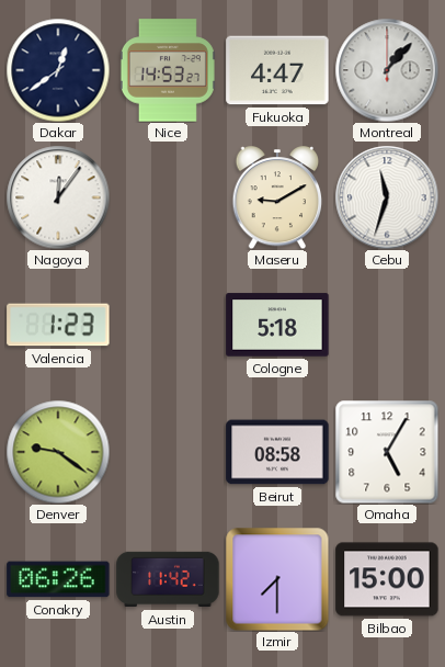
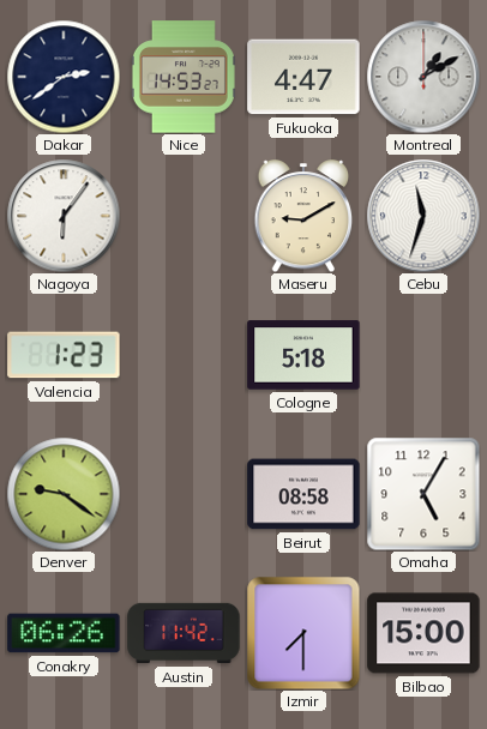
Dakar: 12:39 -> 2:39
Montreal: 1:07 -> 1:10
Nagoya: 12:06 -> 6:06
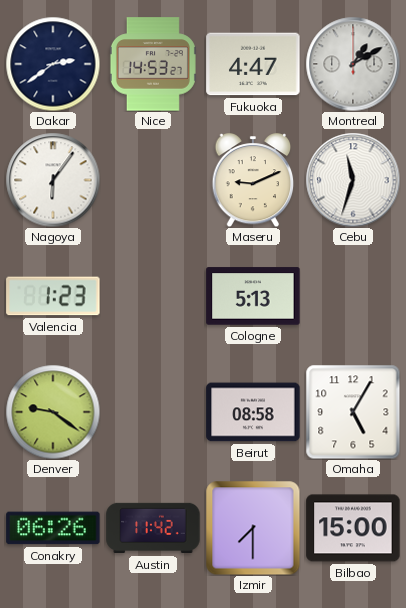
Maseru: 9:10 -> 9:11
Cologne: 5:18 -> 5:13
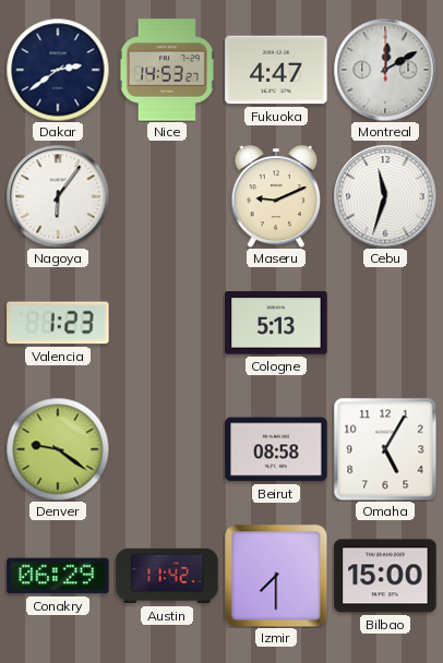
Montreal: 1:10 -> 12:10
Conakry: 06:26 -> 06:29
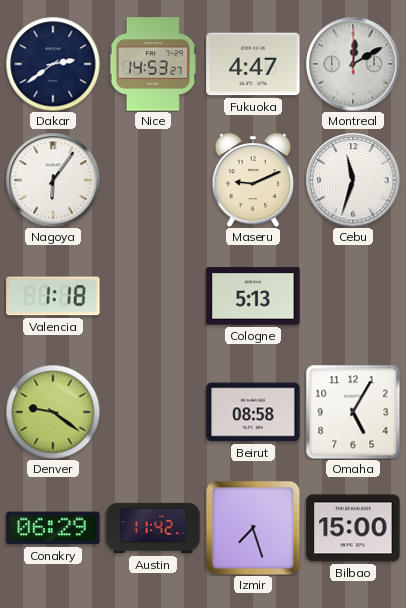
Valencia: 1:23 -> 1:18
Izmir: 7:30 -> 7:27
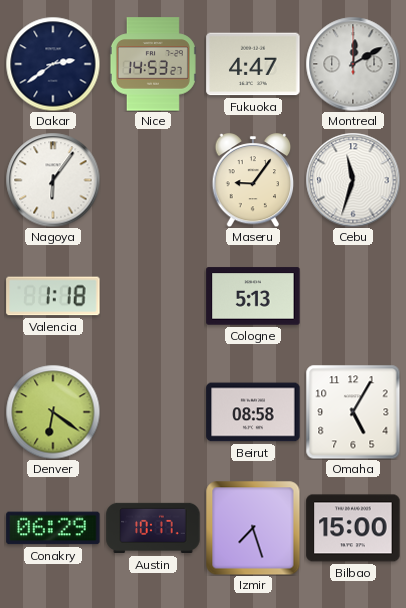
Maseru: 9:11 -> 9:06
Denver: 9:21 -> 6:21
Austin: 11:42 -> 10:17
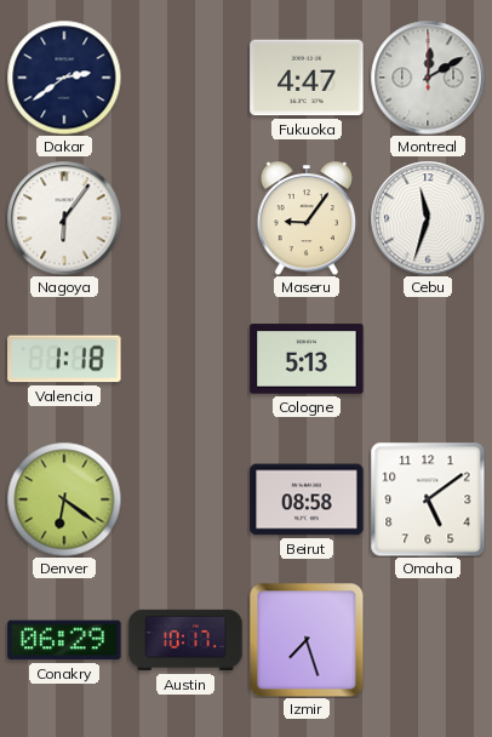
Nice: 14:53 -> none
Omaha: 5:05 -> 5:09
Bilbao: 15:00 -> none
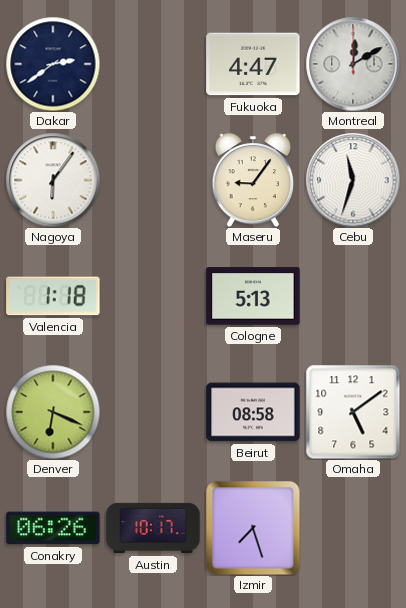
Denver: 6:21 -> 6:19
Conakry: 06:29 -> 06:26
